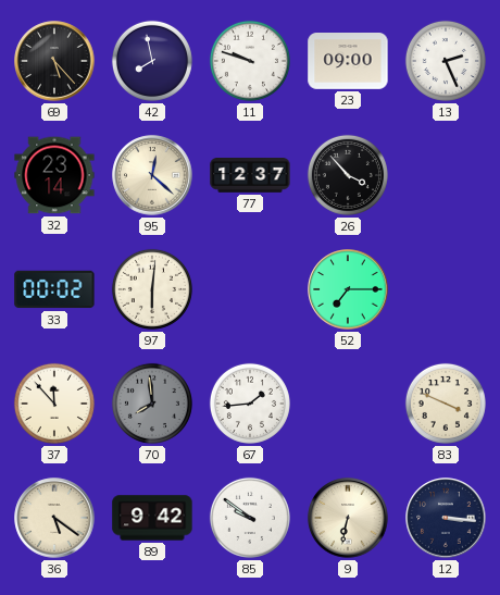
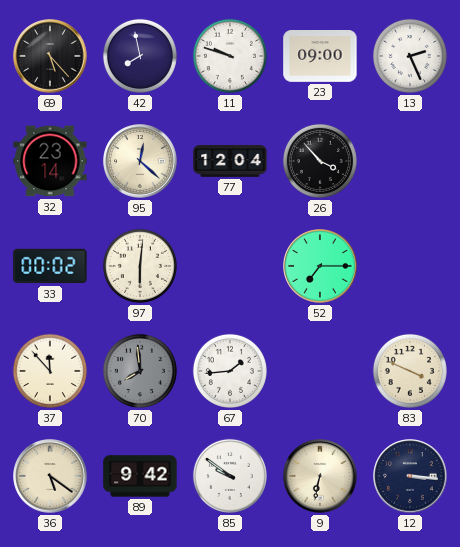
77: 12:37 -> 12:04
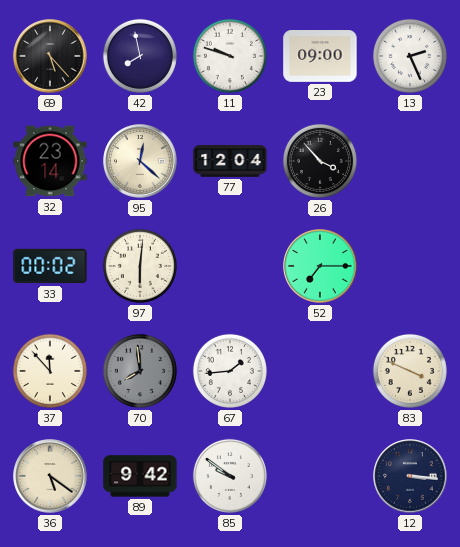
9: 6:32 -> none
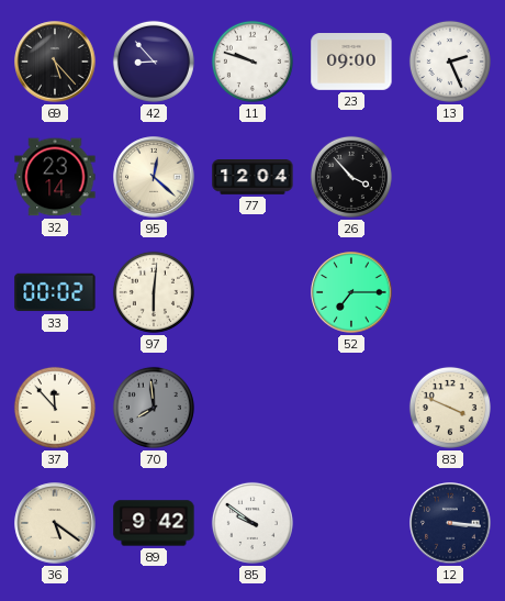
42: 7:58 -> 8:53
67: 1:44 -> none
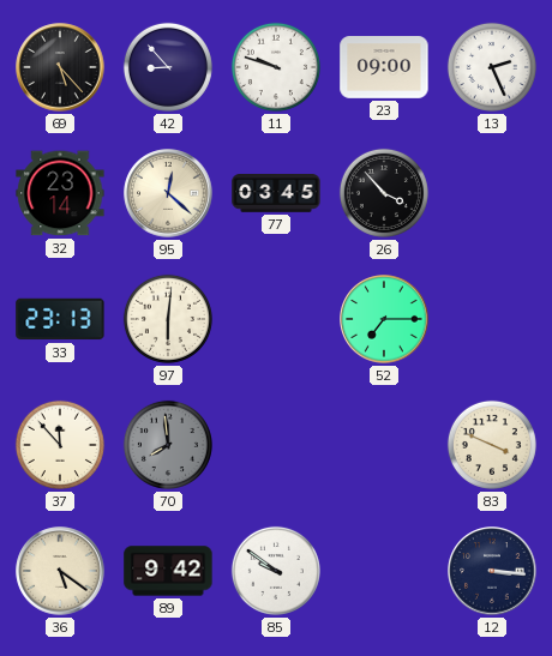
77: 12:04 -> 03:45
33: 00:02 -> 23:13
